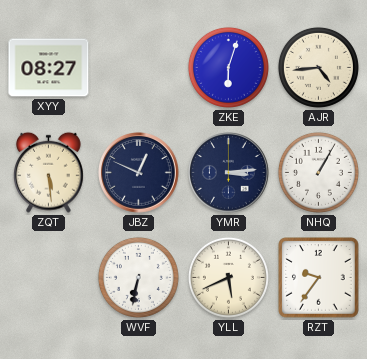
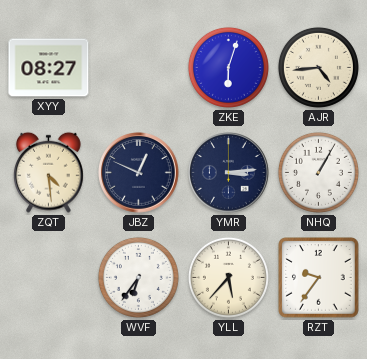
ZQT: 5:29 -> 4:29
WVF: 6:32 -> 6:36
YLL: 5:41 -> 5:37
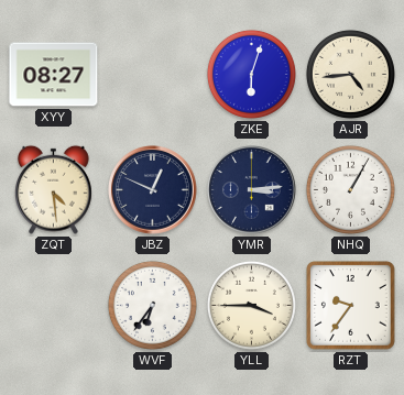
YLL: 5:37 -> 3:45
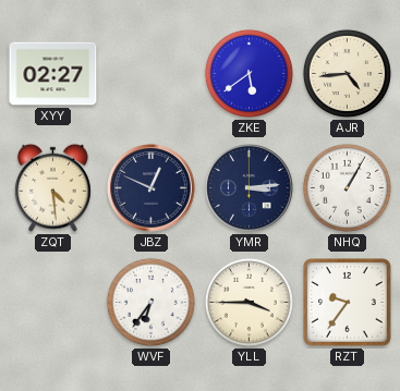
XYY: 08:27 -> 02:27
ZKE: 6:03 -> 5:39
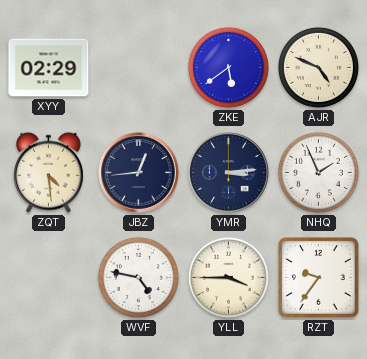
XYY: 02:27 -> 02:29
AJR: 4:44 -> 4:49
JBZ: 12:49 -> 12:44
NHQ: 1:05 -> 1:56
WVF: 6:36 -> 4:47
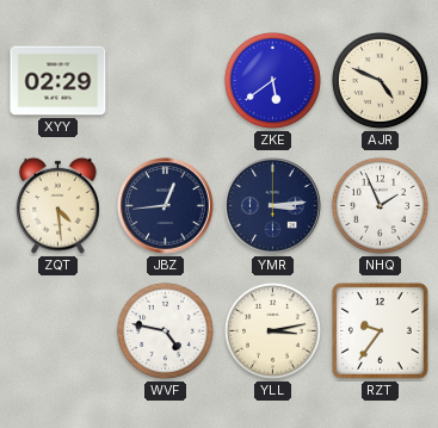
YLL: 3:45 -> 3:13
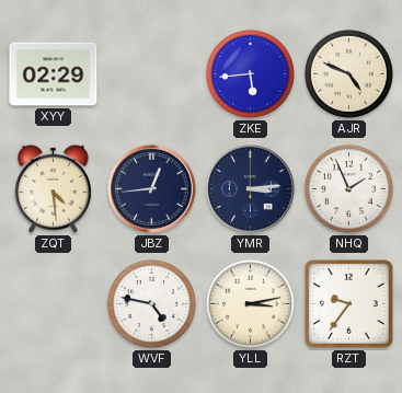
ZKE: 5:39 -> 5:44
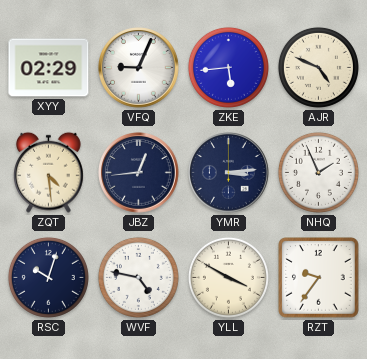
VFQ: none -> 9:04
RSC: none -> 10:03
YLL: 3:13 -> 3:50
